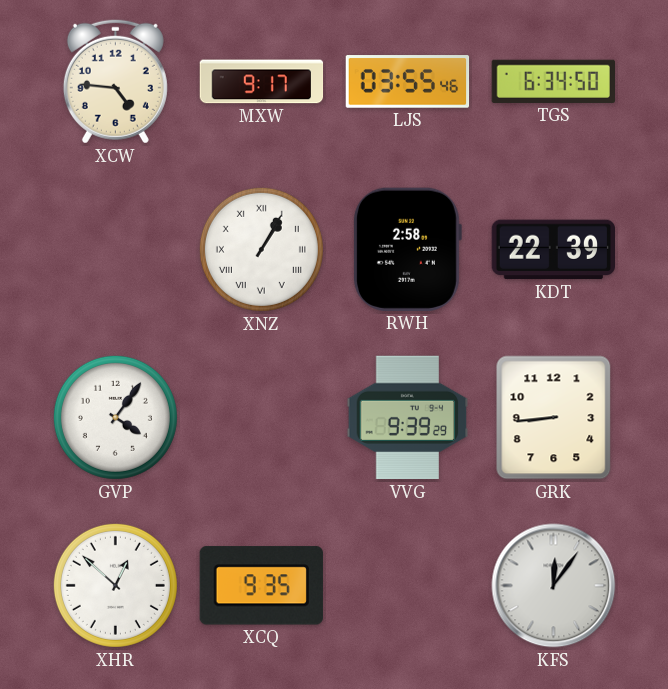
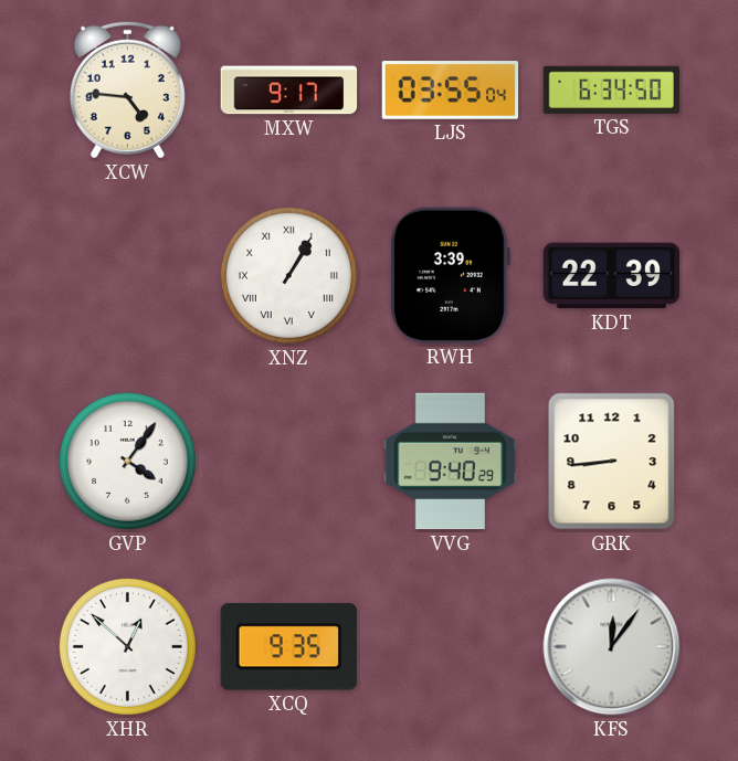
LJS: 03:55:46 -> 03:55:04
RWH: 2:58 -> 3:39
VVG: 9:39 -> 9:40
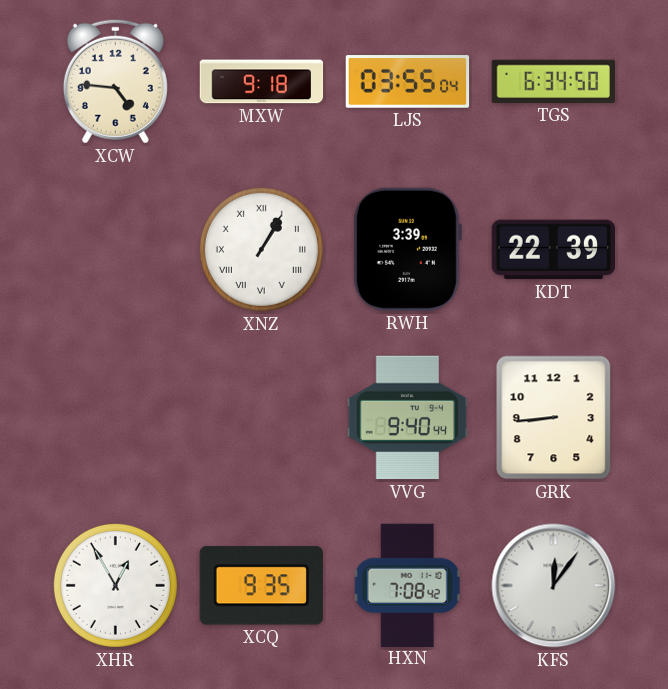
MXW: 9:17 -> 9:18
GVP: 4:06 -> none
VVG: 9:40:29 -> 9:40:44
XHR: 12:52 -> 12:55
HXN: none -> 7:08
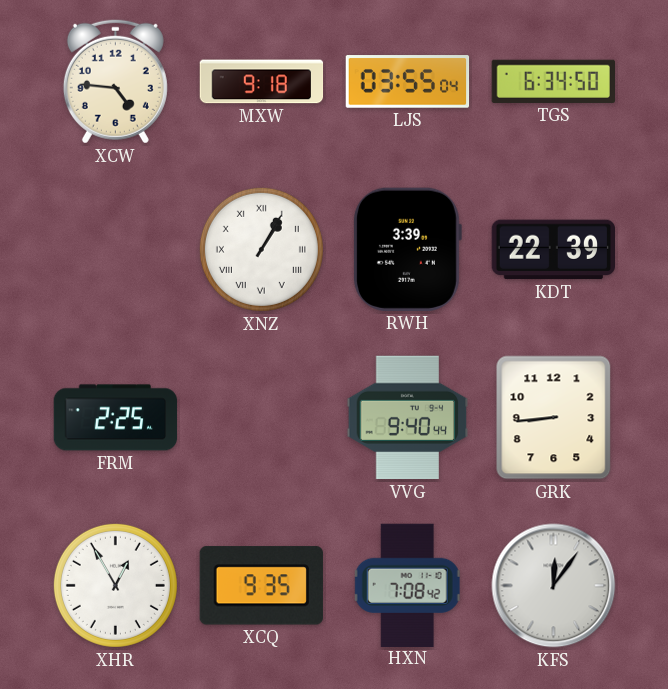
FRM: none -> 2:25
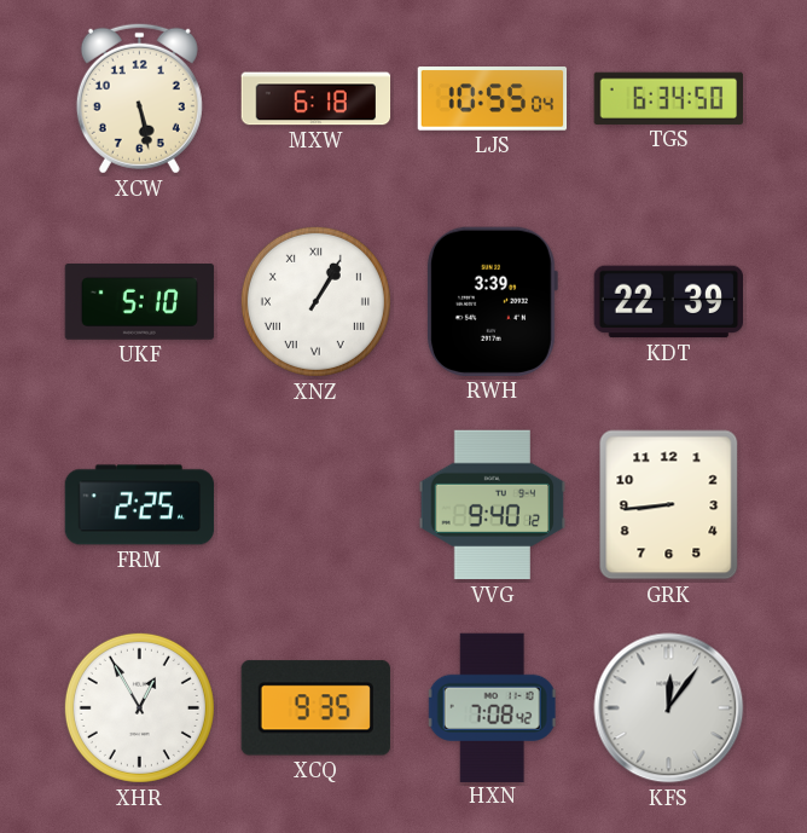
XCW: 4:46 -> 5:28
MXW: 9:18 -> 6:18
LJS: 03:55 -> 10:55
UKF: none -> 5:10
VVG: 9:40:44 -> 9:40:12
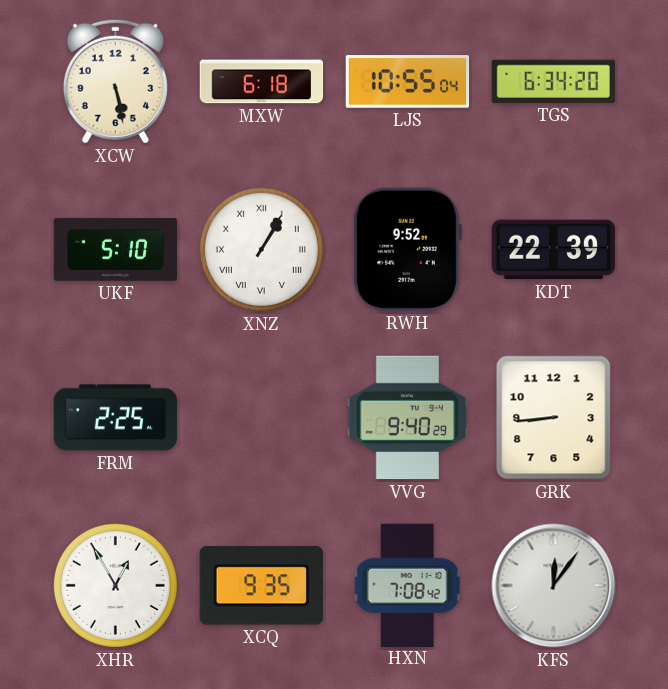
TGS: 6:34:50 -> 6:34:20
RWH: 3:39 -> 9:52
VVG: 9:40:12 -> 9:40:29
